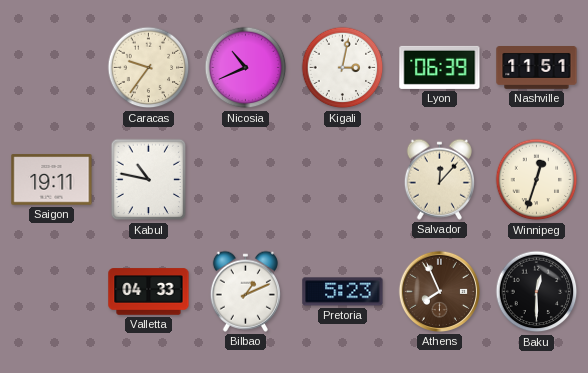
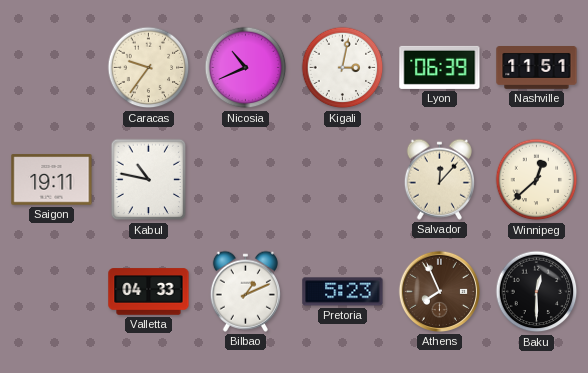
Winnipeg: 12:33 -> 12:38
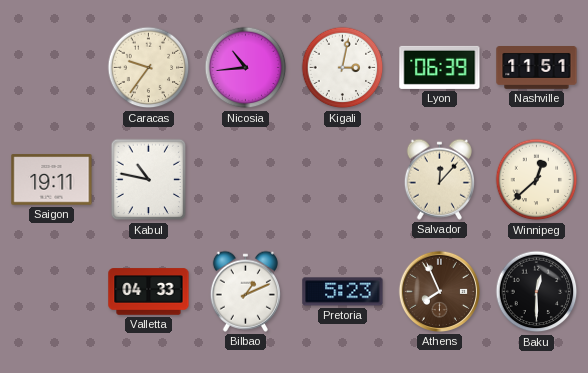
Nicosia: 10:41 -> 10:44
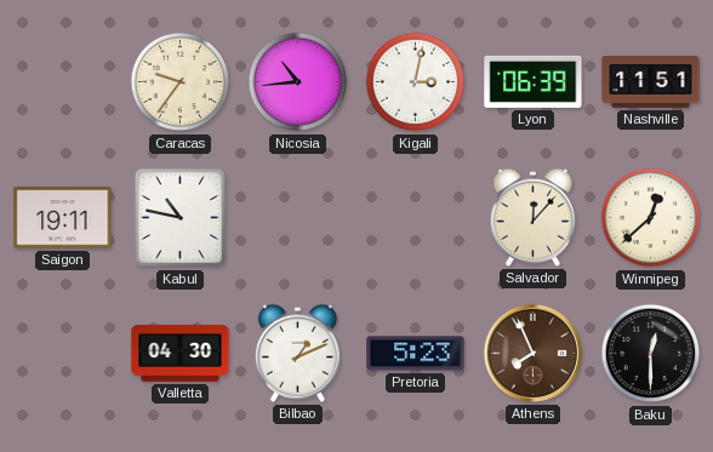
Valletta: 04:33 -> 04:30
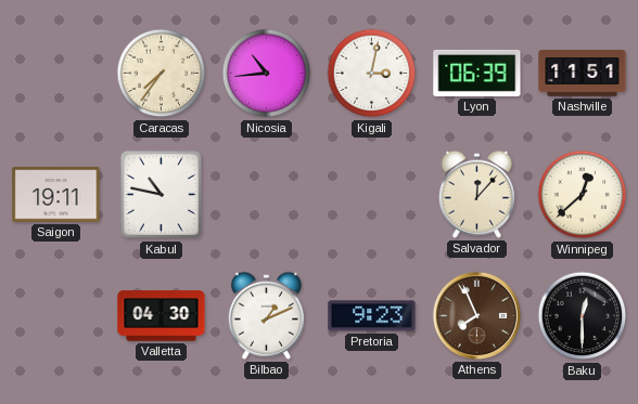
Caracas: 9:36 -> 7:36
Pretoria: 5:23 -> 9:23
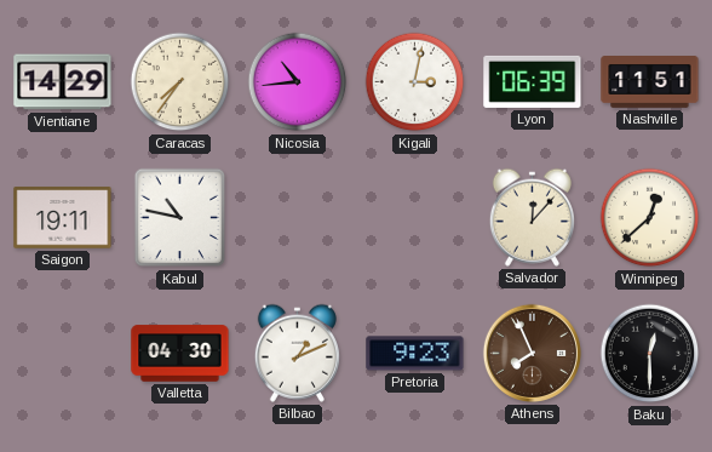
Vientiane: none -> 14:29
